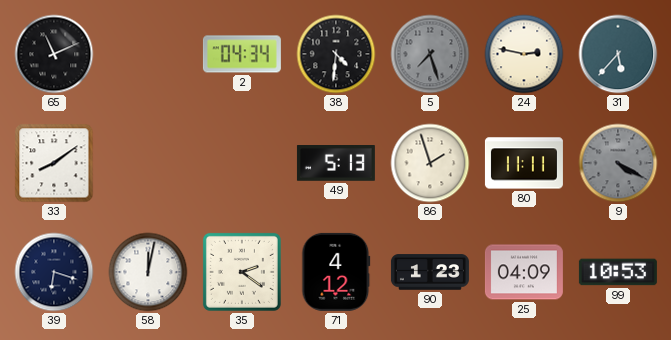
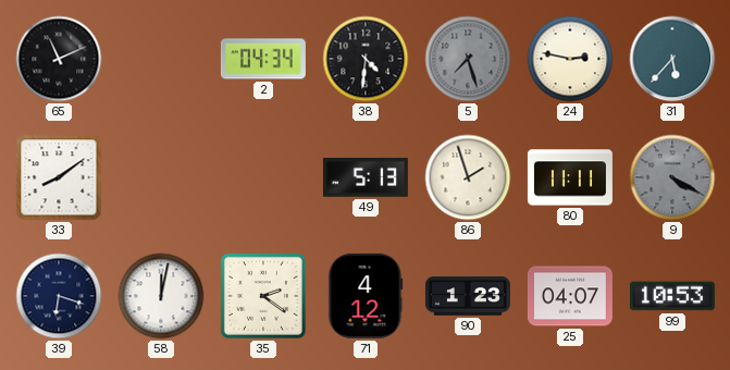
25: 04:09 -> 04:07
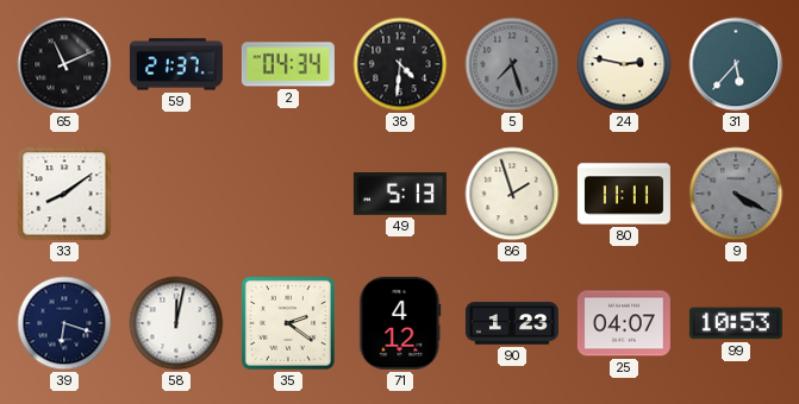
59: none -> 21:37
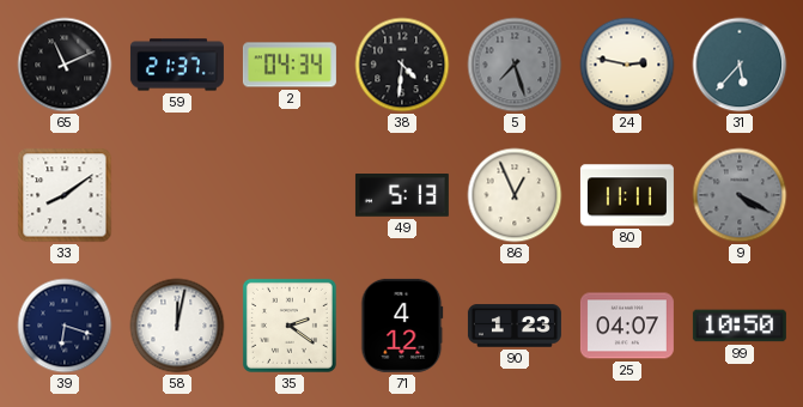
86: 1:57 -> 12:56
99: 10:53 -> 10:50
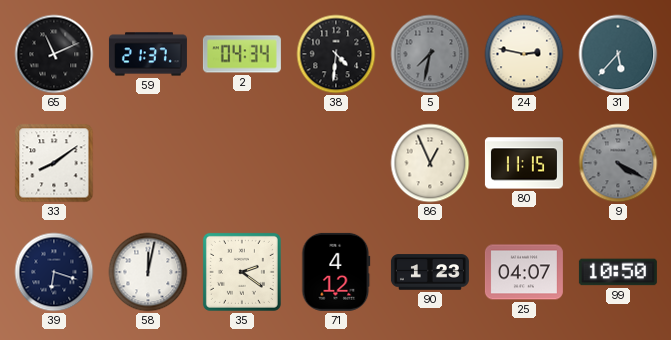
5: 7:27 -> 7:32
49: 5:13 -> none
80: 11:11 -> 11:15
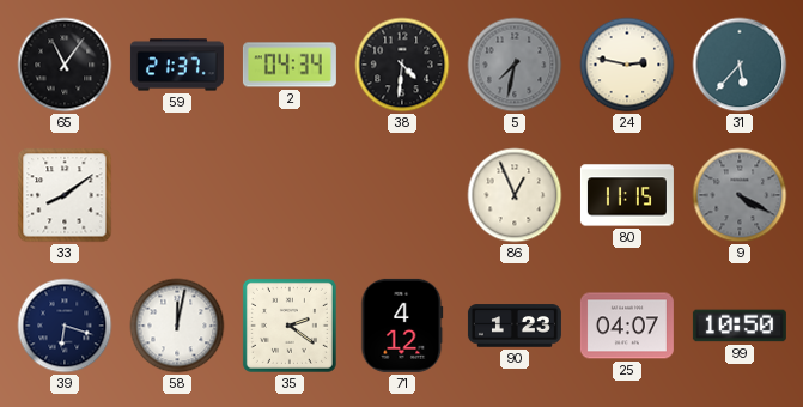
65: 11:11 -> 11:06
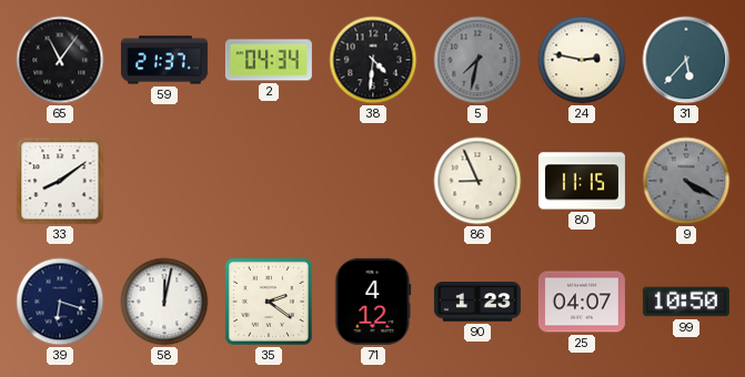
86: 12:56 -> 8:56
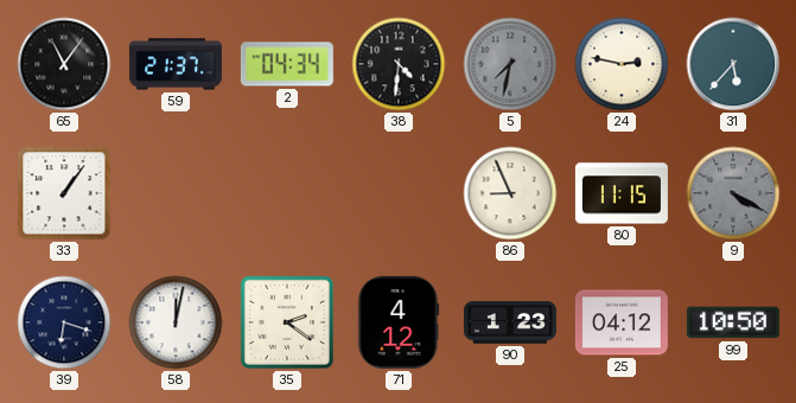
33: 8:09 -> 1:06
25: 04:07 -> 04:12
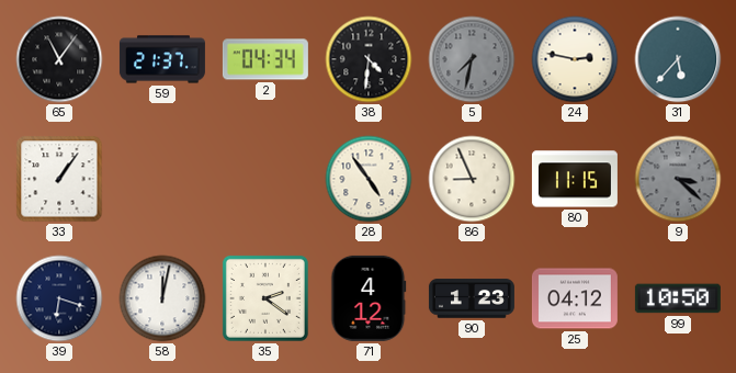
28: none -> 4:54
9: 4:20 -> 3:22
